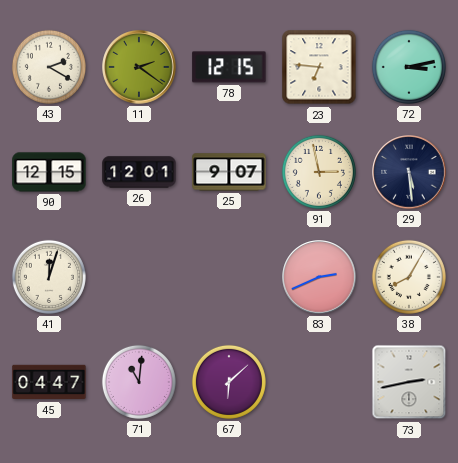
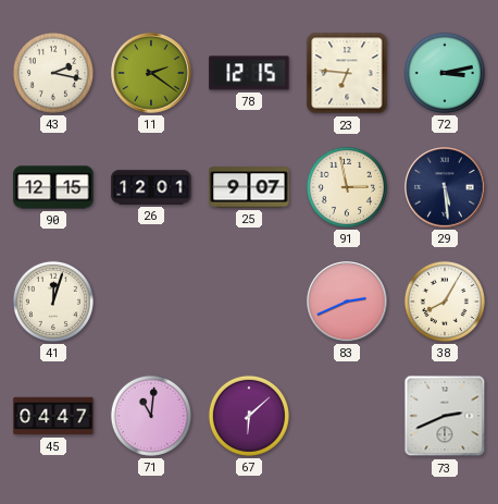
43: 2:20 -> 2:17
73: 2:43 -> 2:41
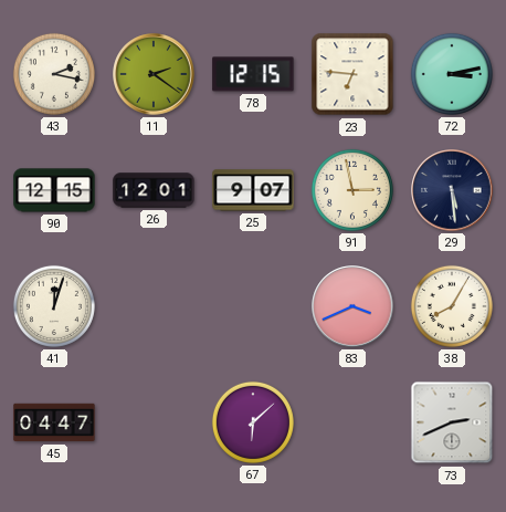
83: 2:41 -> 3:41
71: 11:01 -> none
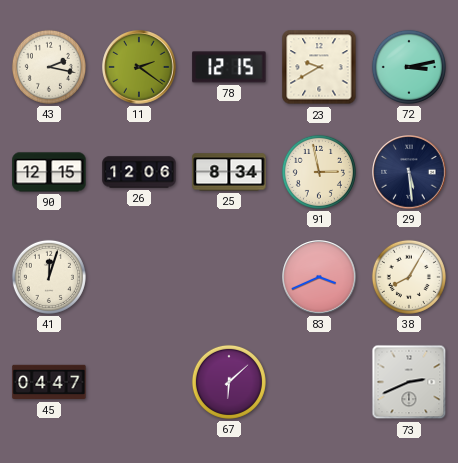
23: 6:46 -> 9:40
26: 12:01 -> 12:06
25: 9:07 -> 8:34
